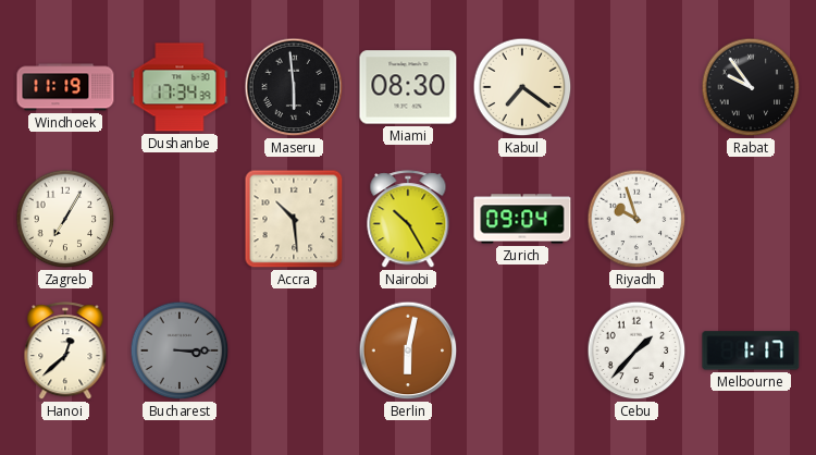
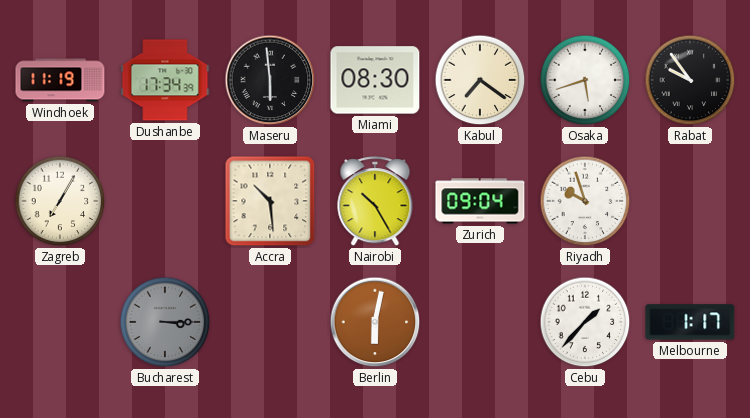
Osaka: none -> 5:42
Hanoi: 12:38 -> none
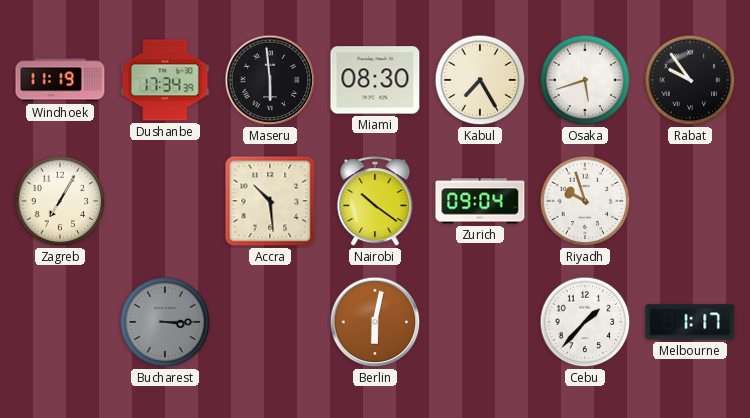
Kabul: 7:21 -> 7:25
Nairobi: 10:25 -> 10:21
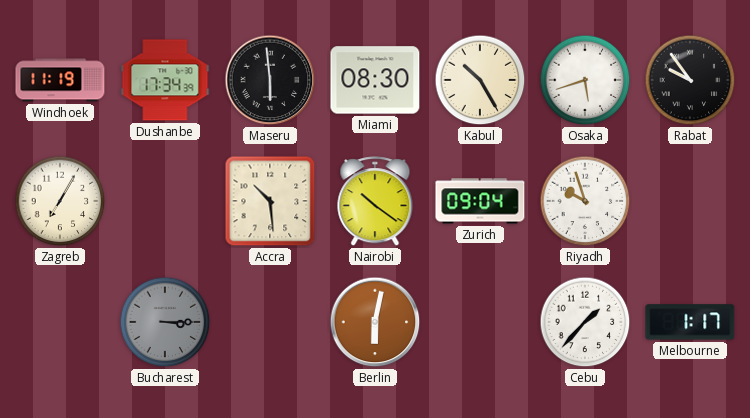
Kabul: 7:25 -> 10:25
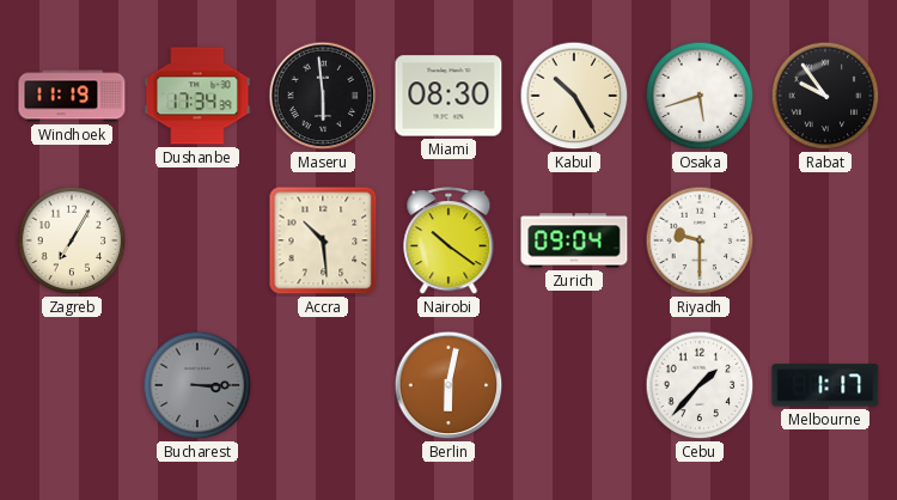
Riyadh: 9:57 -> 9:30
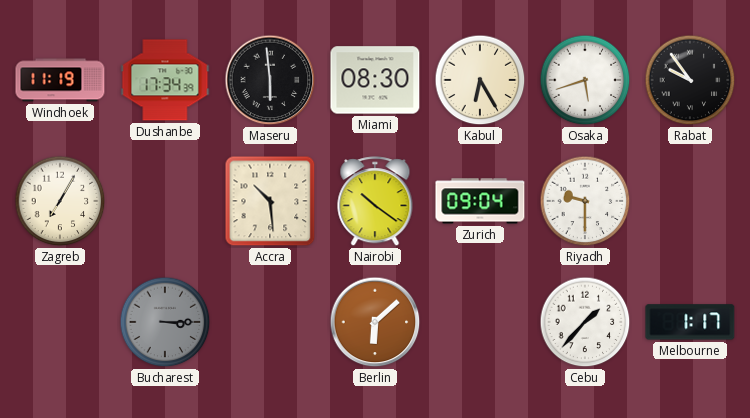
Kabul: 10:25 -> 6:25
Berlin: 6:02 -> 6:08
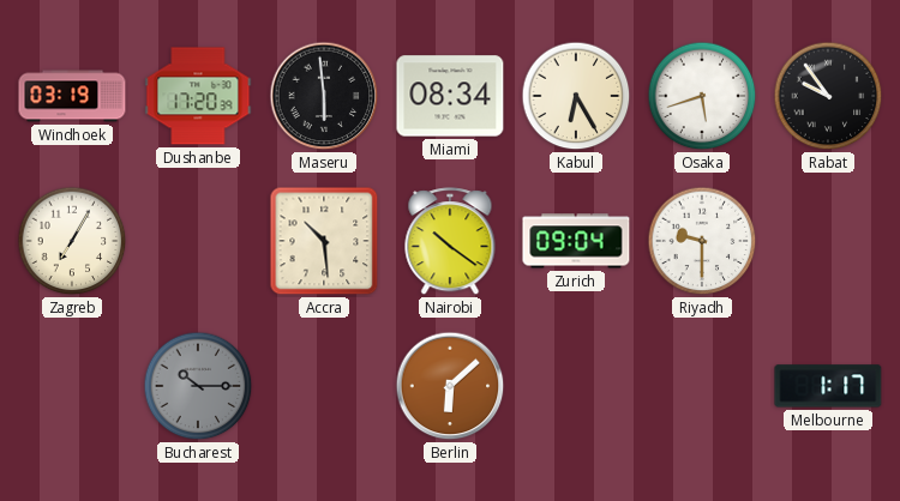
Windhoek: 11:19 -> 03:19
Dushanbe: 17:34 -> 17:20
Miami: 08:30 -> 08:34
Bucharest: 3:15 -> 10:15
Cebu: 1:37 -> none
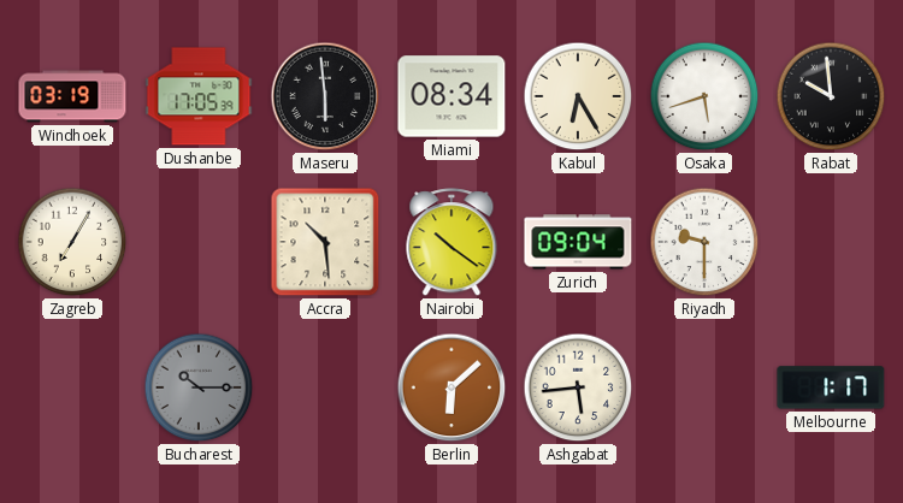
Dushanbe: 17:20 -> 17:05
Rabat: 9:54 -> 9:59
Ashgabat: none -> 5:44
